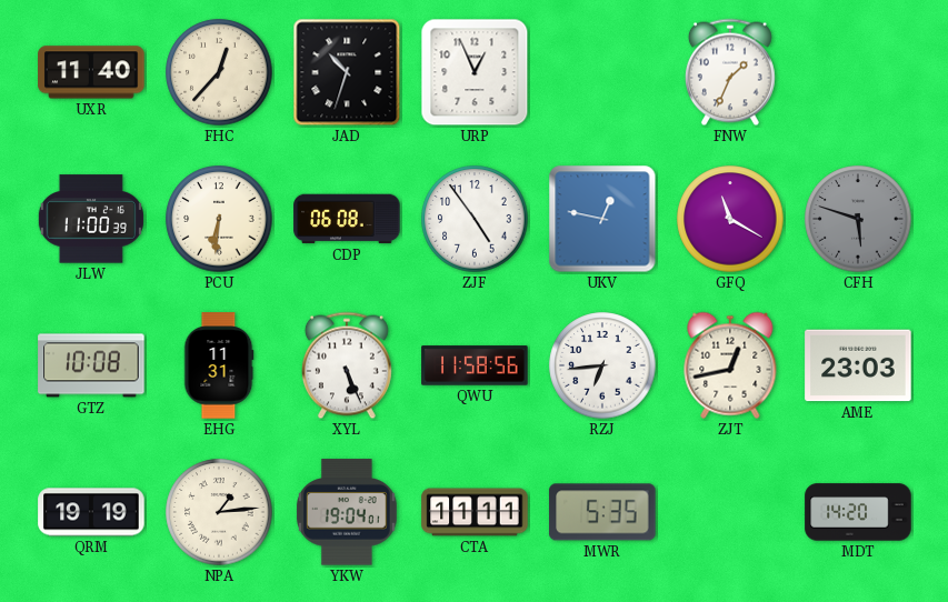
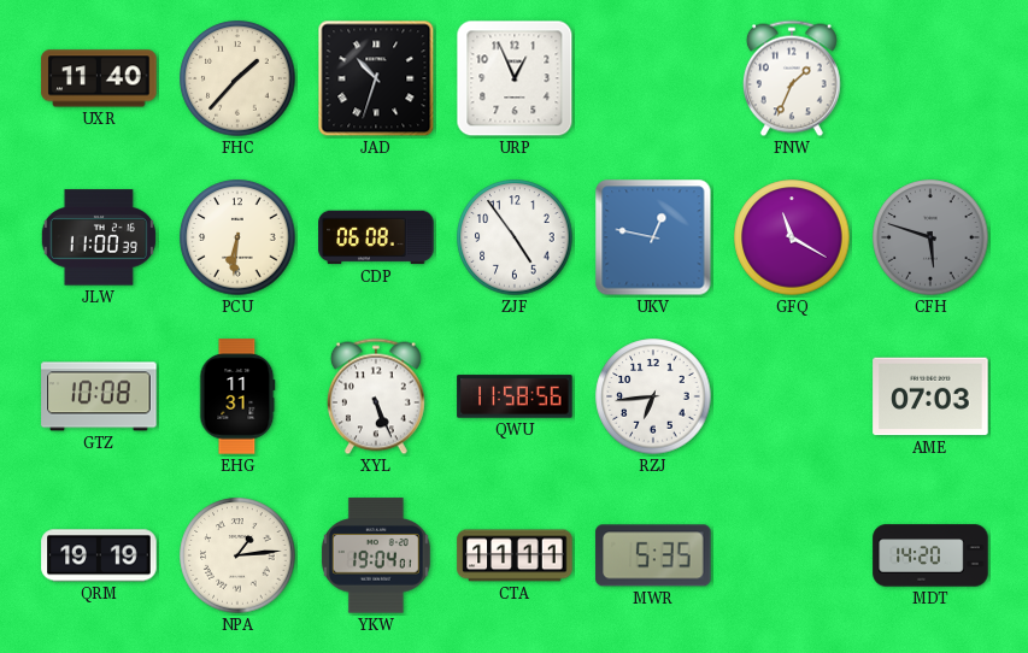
FHC: 12:37 -> 1:37
ZJT: 12:43 -> none
AME: 23:03 -> 07:03
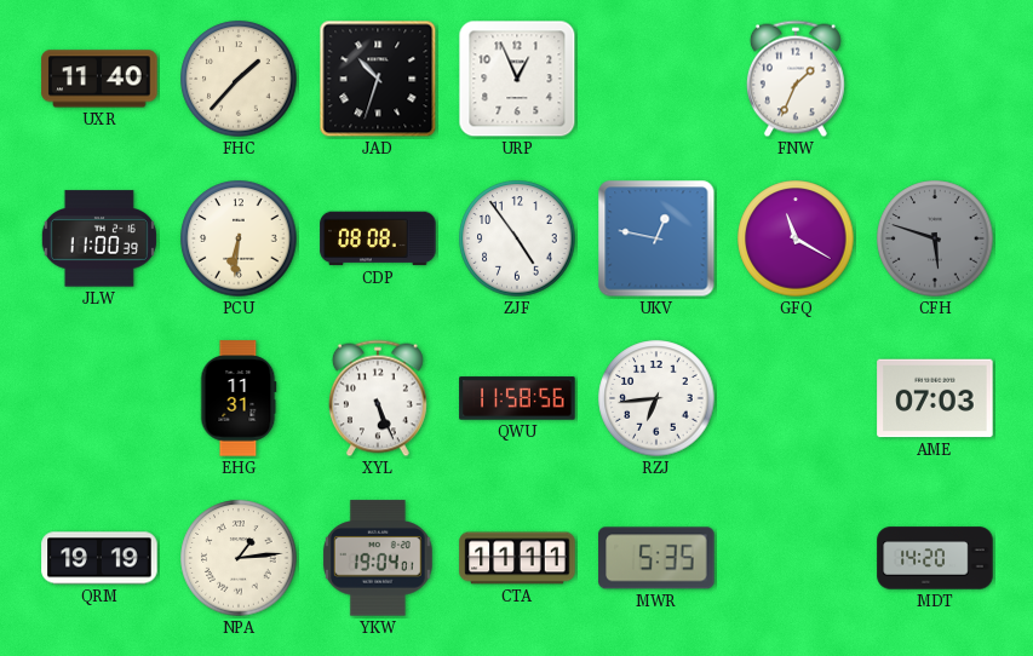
CDP: 06:08 -> 08:08
GTZ: 10:08 -> none
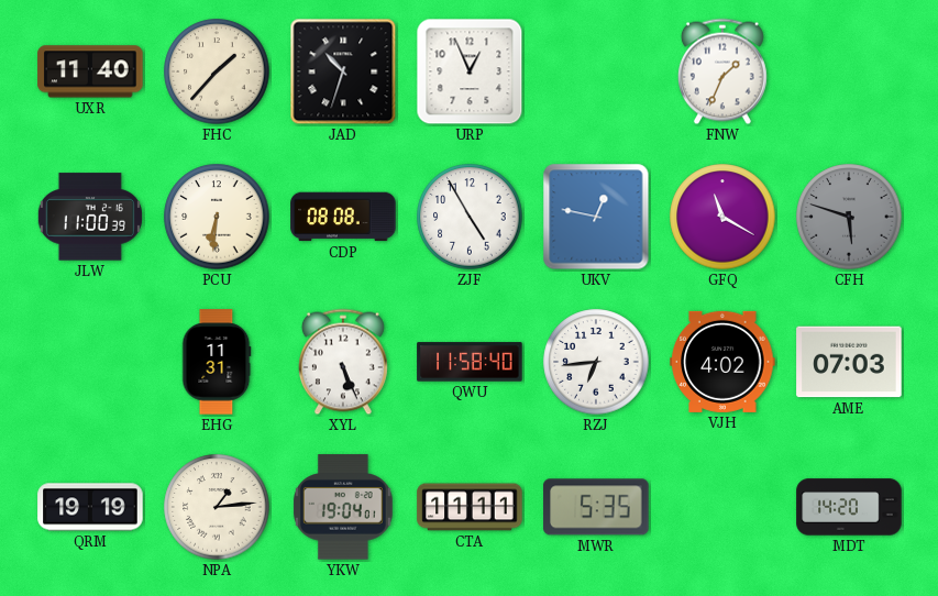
ZJF: 4:54 -> 4:55
QWU: 11:58:56 -> 11:58:40
VJH: none -> 4:02
